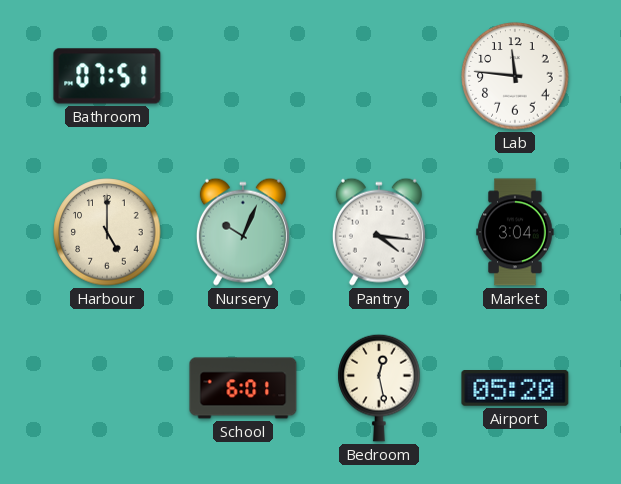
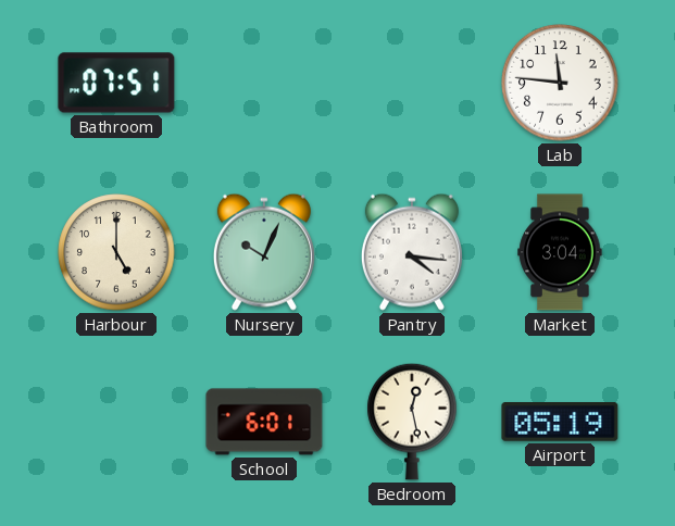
Airport: 05:20 -> 05:19
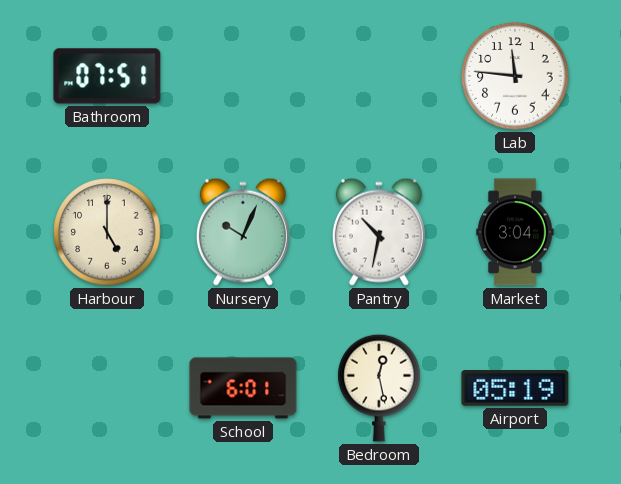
Pantry: 4:16 -> 10:32
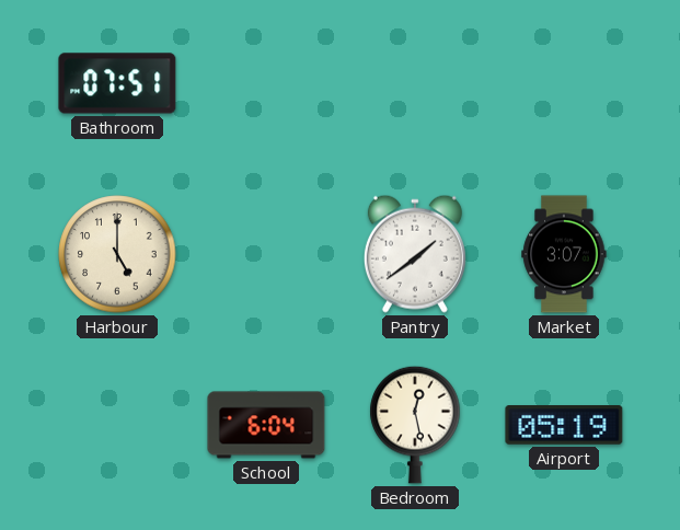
Lab: 11:46 -> none
Nursery: 10:04 -> none
Pantry: 10:32 -> 1:39
Market: 3:04 -> 3:07
School: 6:01 -> 6:04
